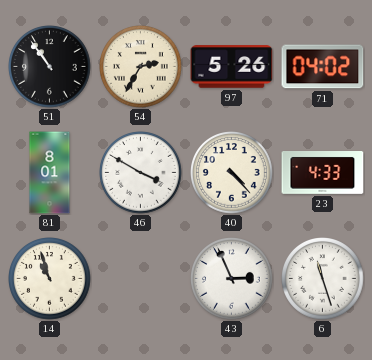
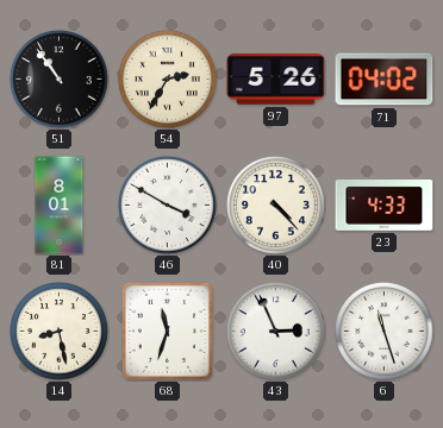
14: 10:57 -> 8:28
68: none -> 11:33
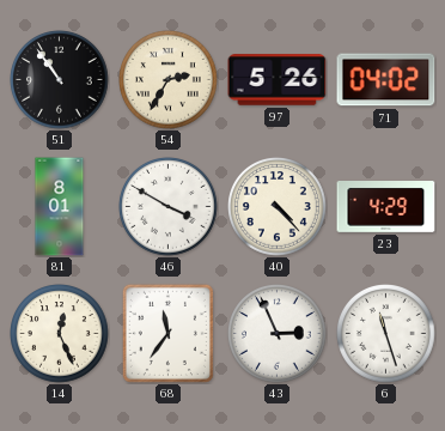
23: 4:33 -> 4:29
14: 8:28 -> 12:26
68: 11:33 -> 11:36
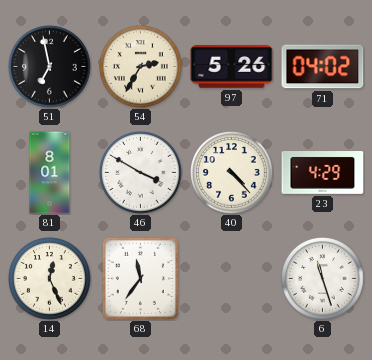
51: 10:54 -> 6:58
43: 2:56 -> none
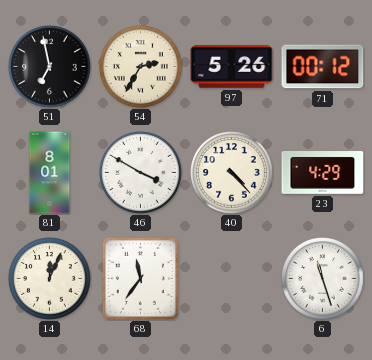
71: 04:02 -> 00:12
14: 12:26 -> 12:04
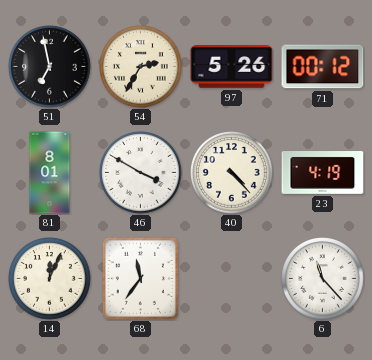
23: 4:29 -> 4:19
6: 11:27 -> 11:23
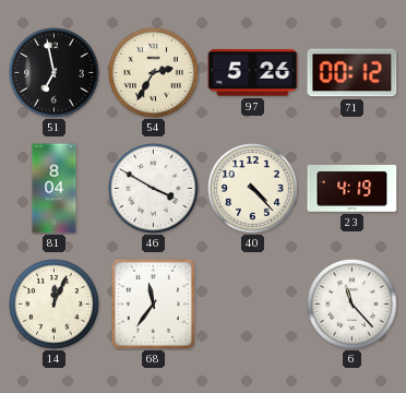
81: 8:01 -> 8:04
